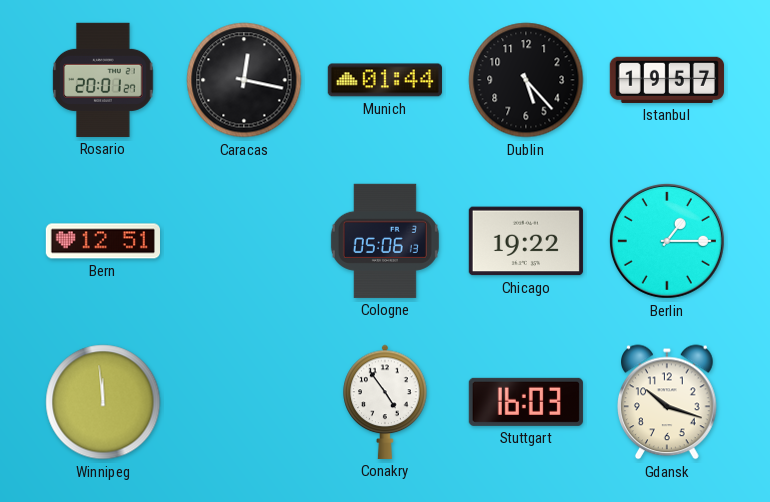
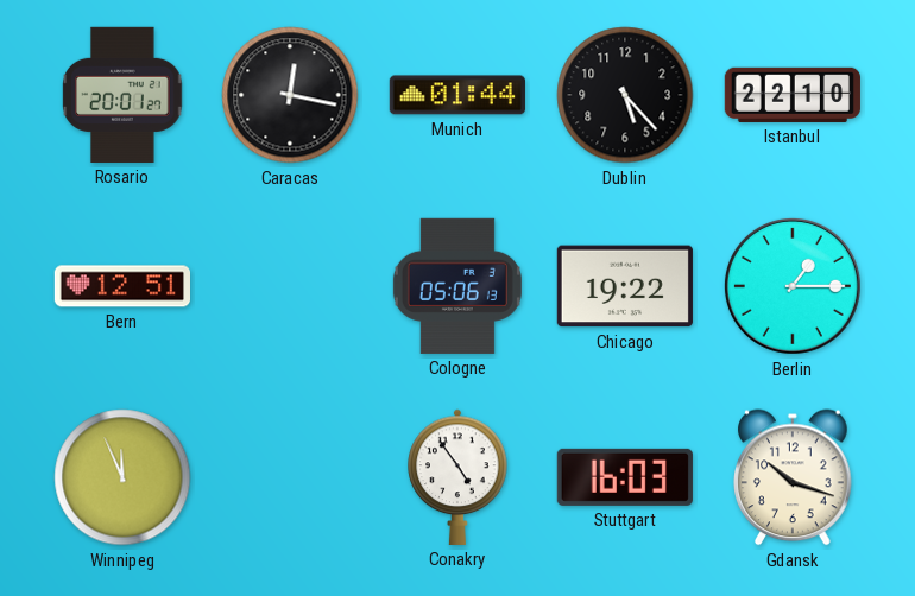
Istanbul: 19:57 -> 22:10
Winnipeg: 11:59 -> 11:56
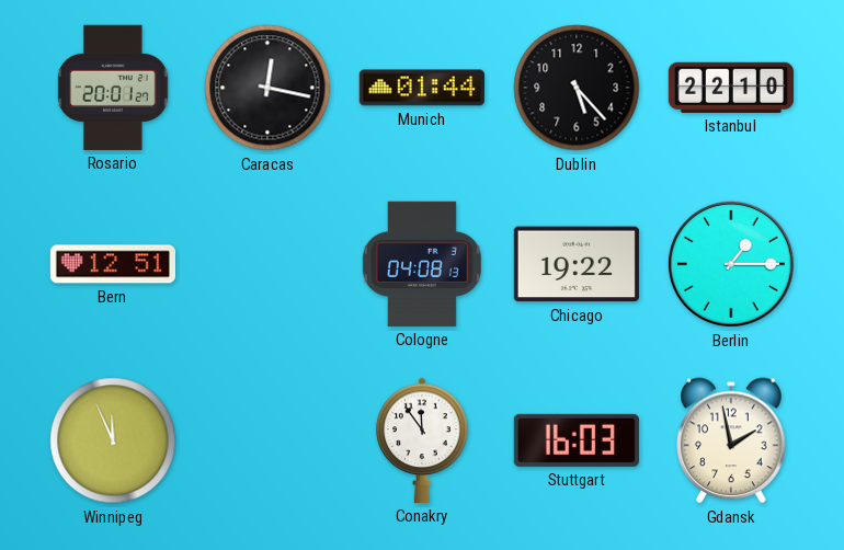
Cologne: 05:06 -> 04:08
Conakry: 4:54 -> 11:54
Gdansk: 10:18 -> 1:58
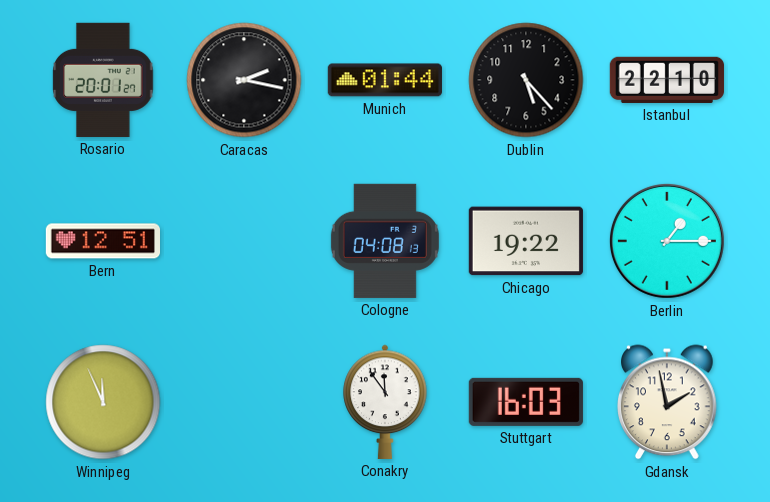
Caracas: 12:17 -> 2:17
